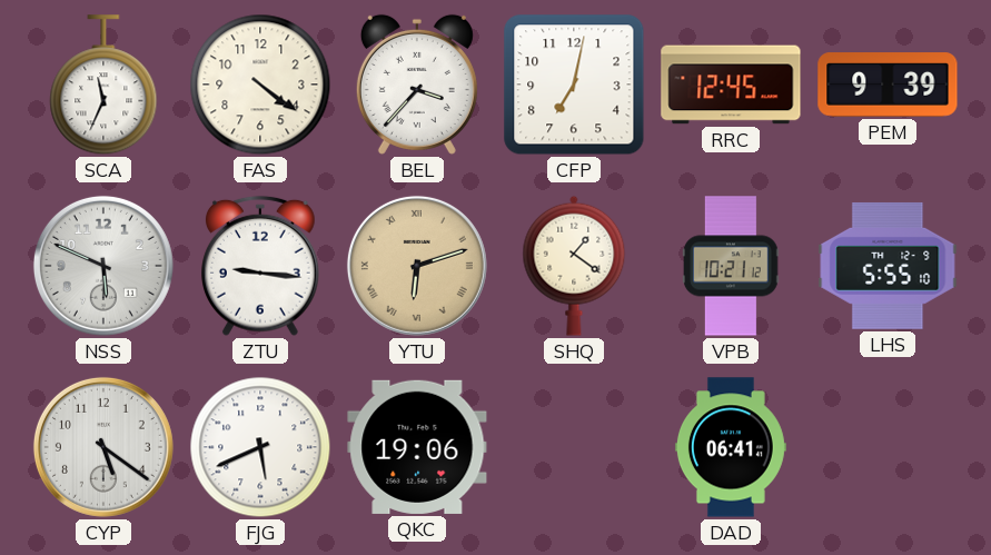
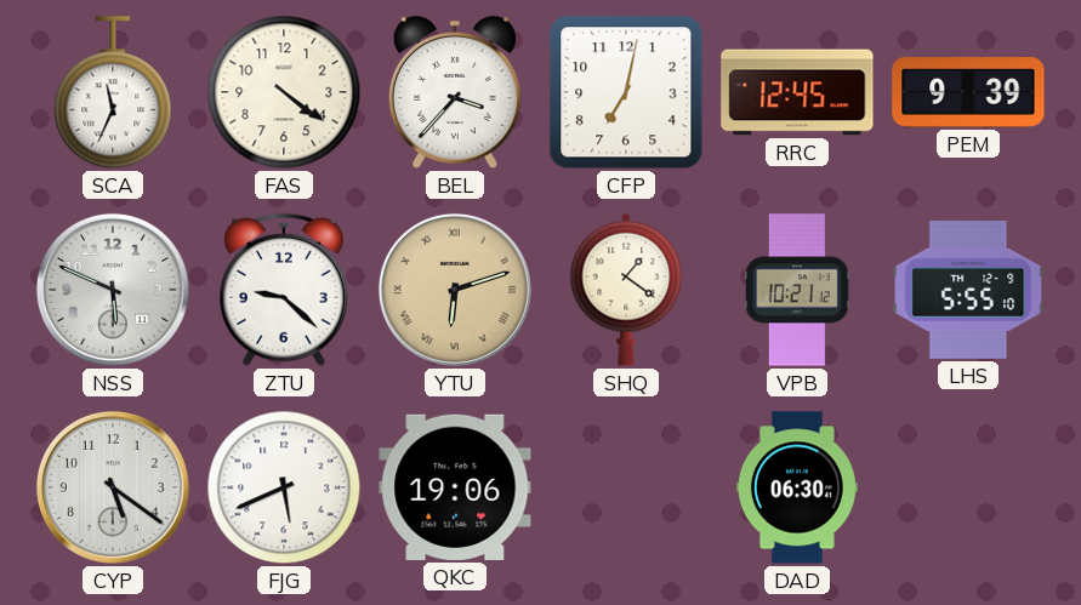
ZTU: 9:16 -> 9:22
DAD: 06:41 -> 06:30
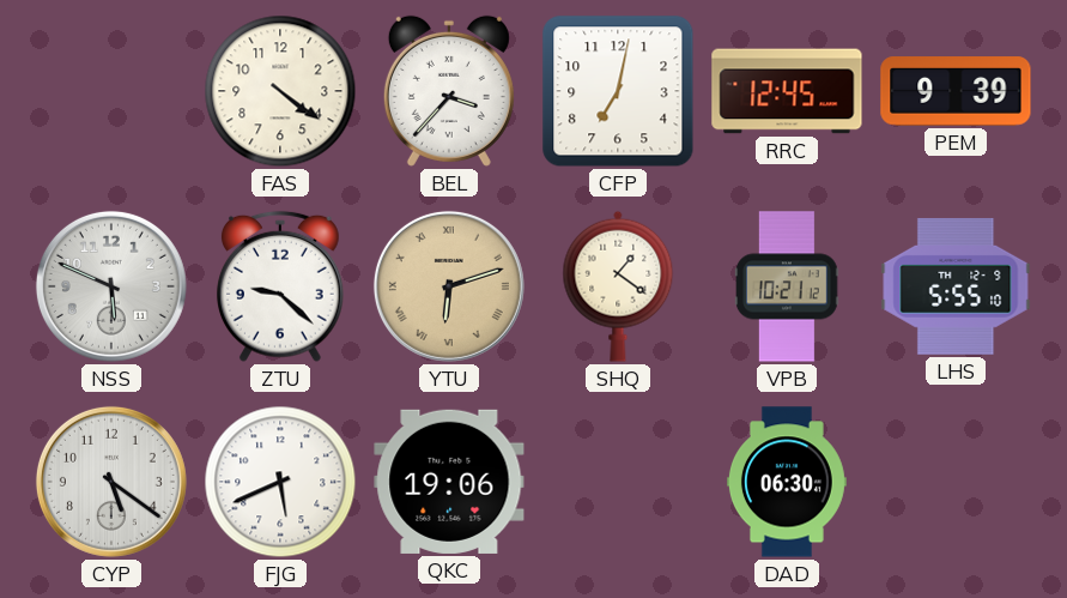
SCA: 11:34 -> none
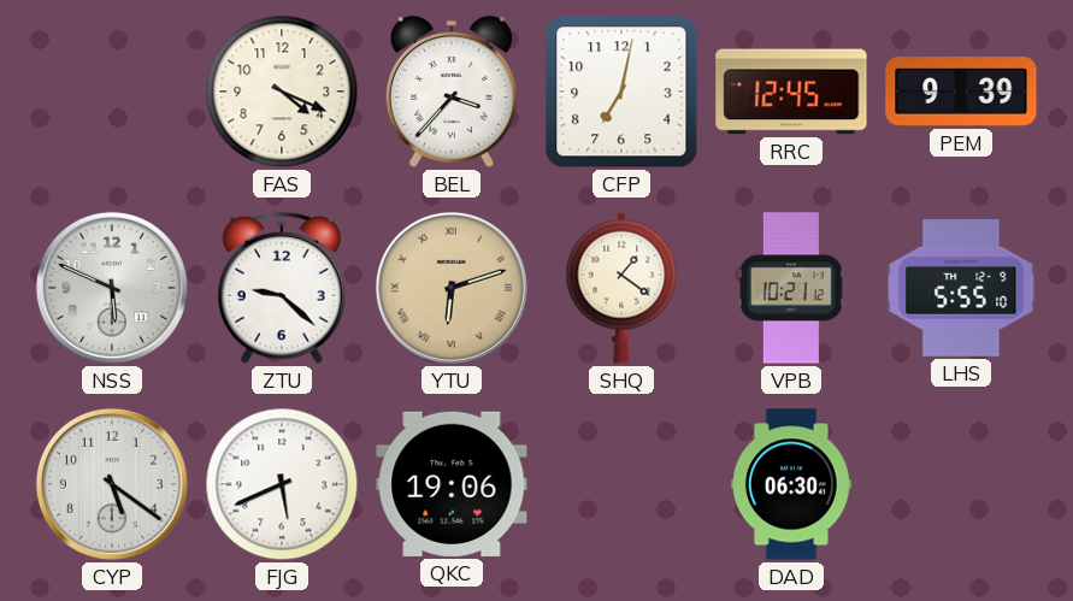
FAS: 4:21 -> 4:19
